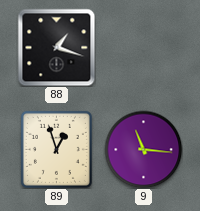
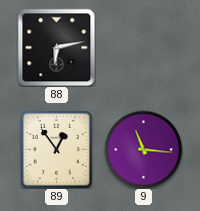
88: 1:18 -> 6:13
89: 12:57 -> 12:54
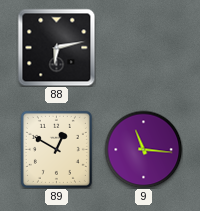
89: 12:54 -> 12:50
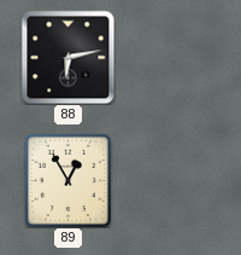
89: 12:50 -> 12:55
9: 11:16 -> none
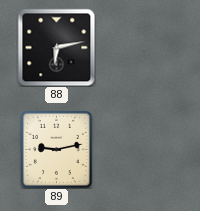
89: 12:55 -> 9:13
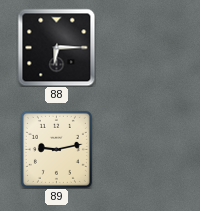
88: 6:13 -> 6:15
